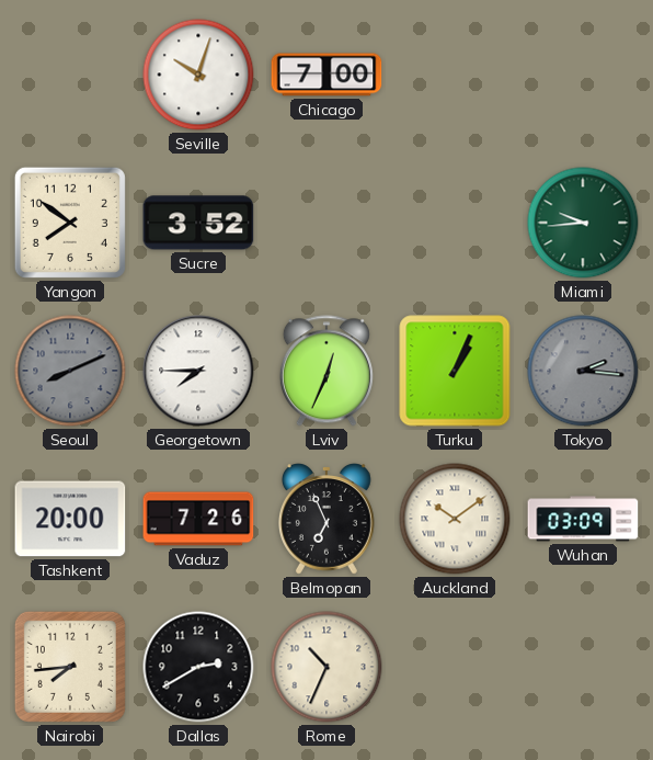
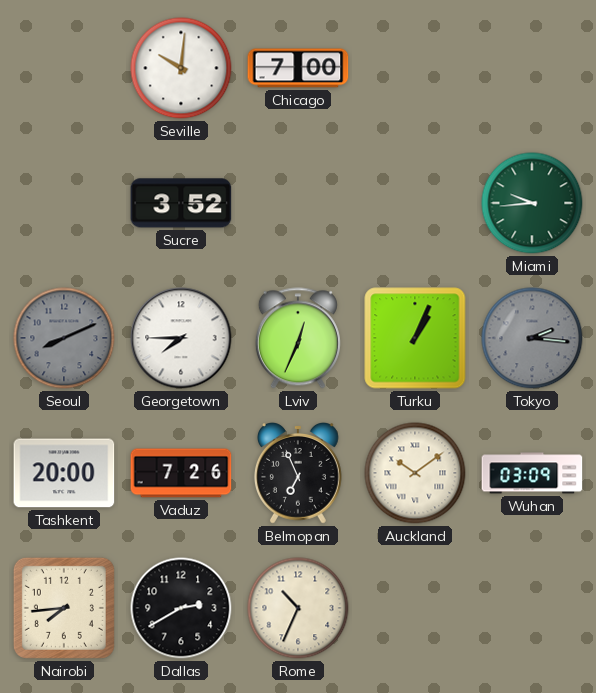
Seville: 10:03 -> 10:01
Yangon: 7:51 -> none
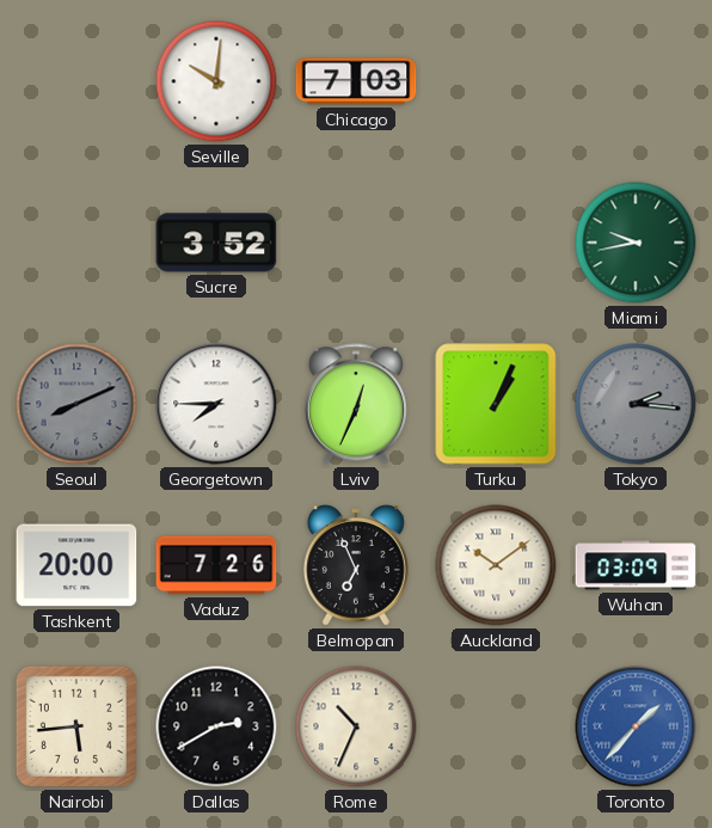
Chicago: 7:00 -> 7:03
Miami: 9:44 -> 9:43
Nairobi: 7:44 -> 5:44
Toronto: none -> 1:37
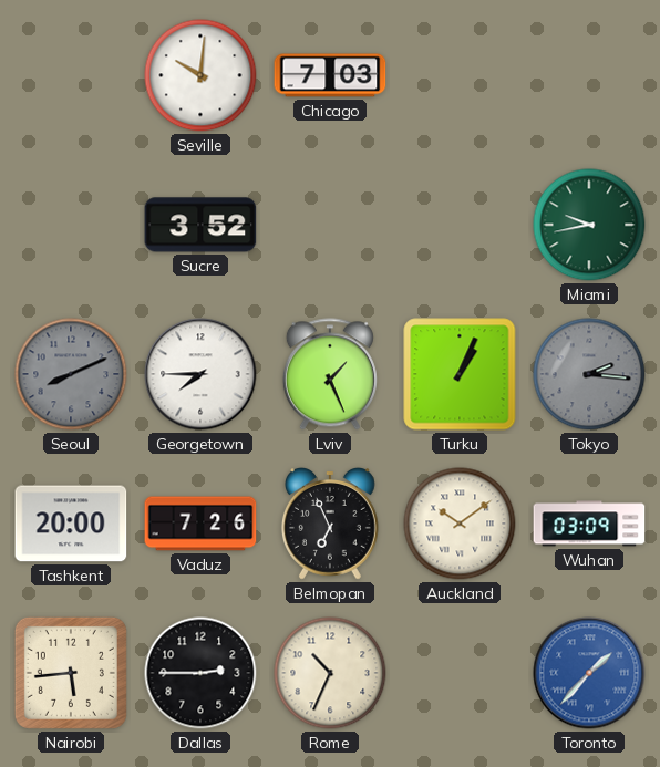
Lviv: 12:34 -> 1:26
Dallas: 2:40 -> 2:45
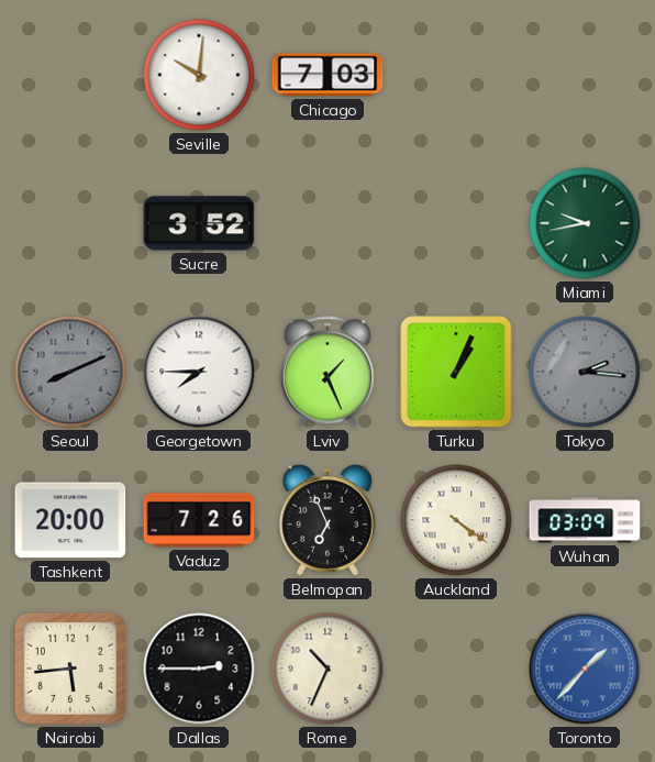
Auckland: 10:09 -> 4:21
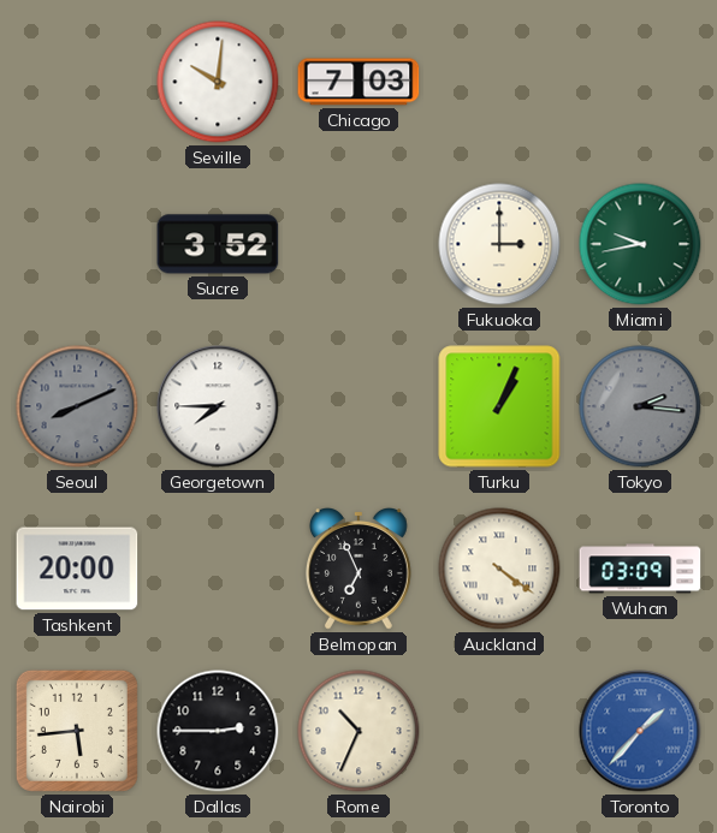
Fukuoka: none -> 3:00
Lviv: 1:26 -> none
Vaduz: 7:26 -> none
